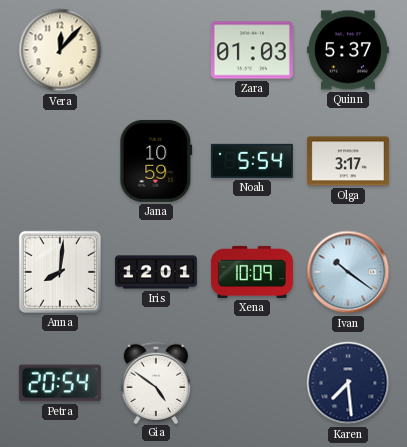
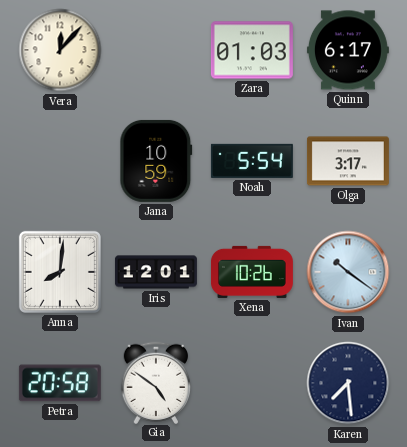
Quinn: 5:37 -> 6:17
Xena: 10:09 -> 10:26
Petra: 20:54 -> 20:58
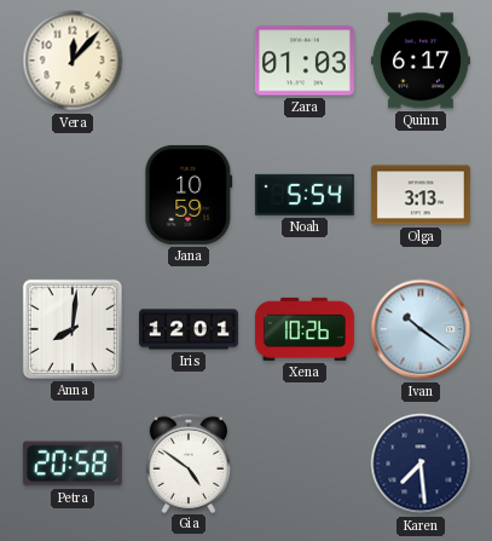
Olga: 3:17 -> 3:13
